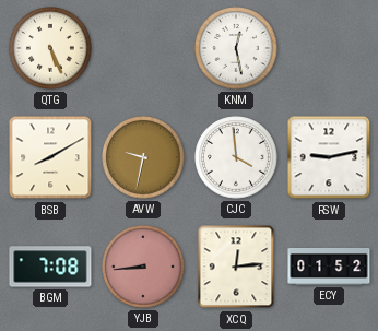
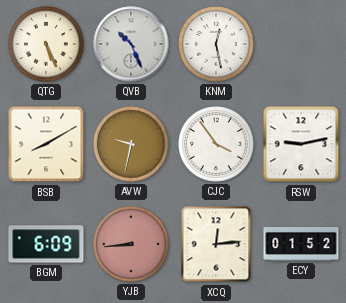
QVB: none -> 10:26
CJC: 3:59 -> 3:54
BGM: 7:08 -> 6:09
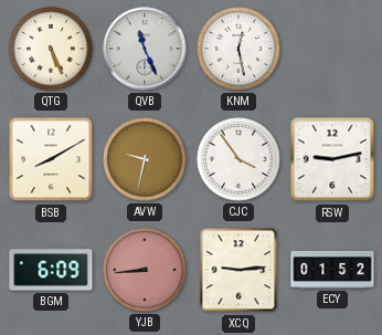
QVB: 10:26 -> 11:26
XCQ: 12:14 -> 9:14
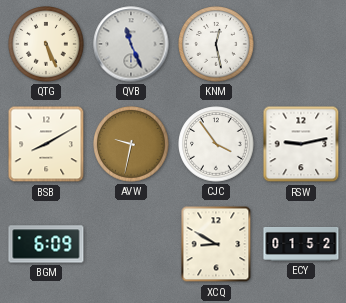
YJB: 8:44 -> none
XCQ: 9:14 -> 8:50
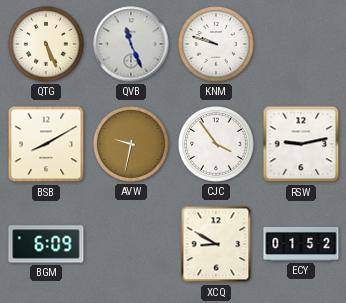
KNM: 12:28 -> 9:48
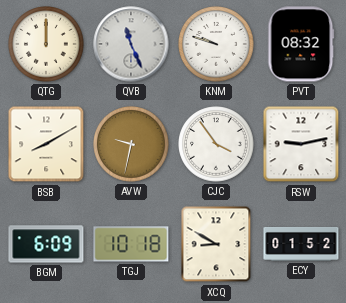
QTG: 5:26 -> 12:00
PVT: none -> 08:32
TGJ: none -> 10:18
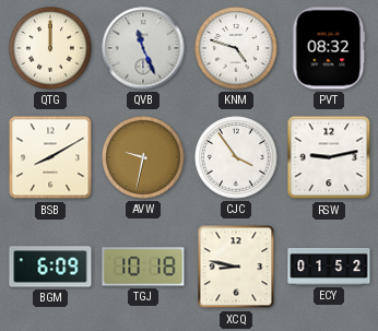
KNM: 9:48 -> 4:48
XCQ: 8:50 -> 8:47
